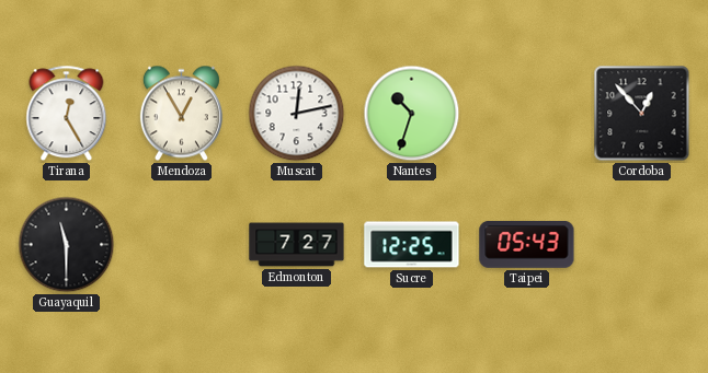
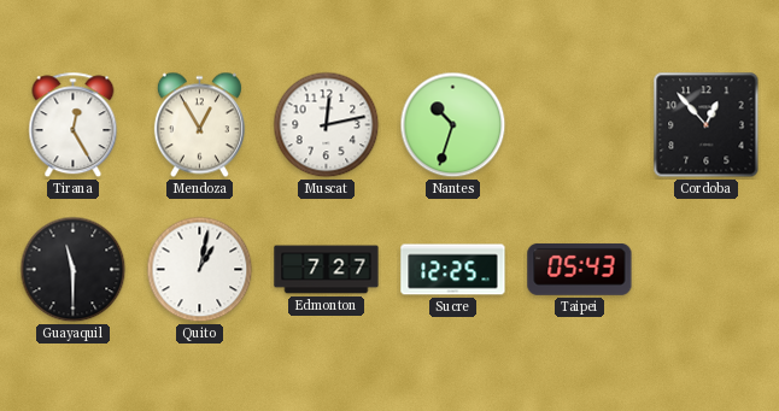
Quito: none -> 1:02
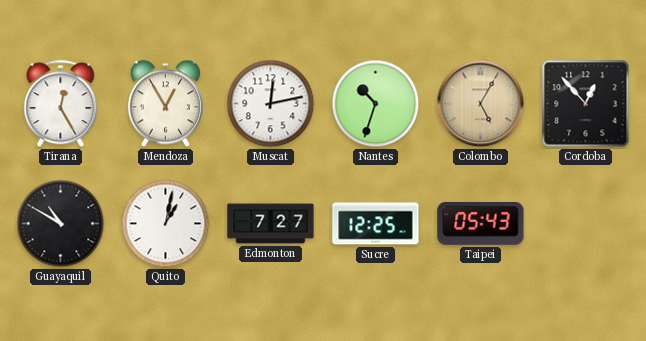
Colombo: none -> 5:05
Guayaquil: 11:30 -> 10:50
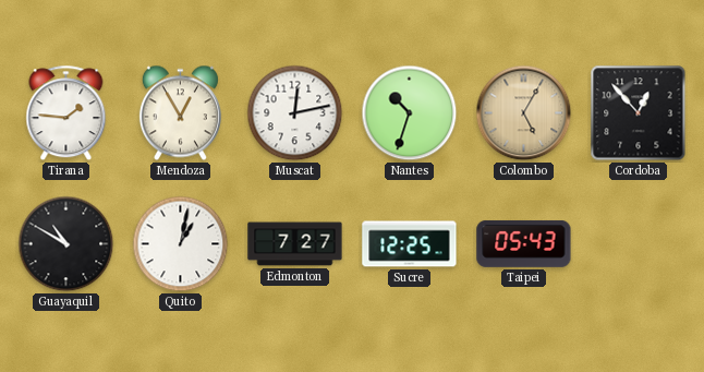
Tirana: 12:25 -> 1:46
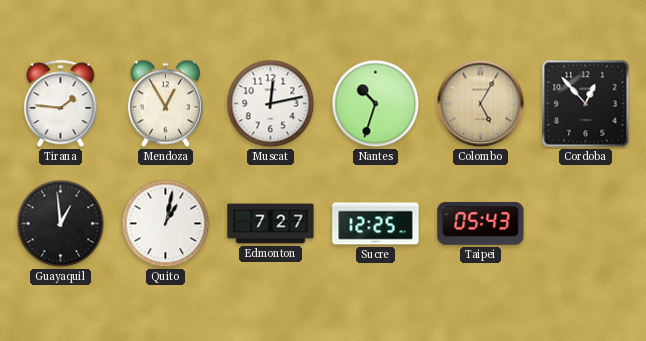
Guayaquil: 10:50 -> 12:59
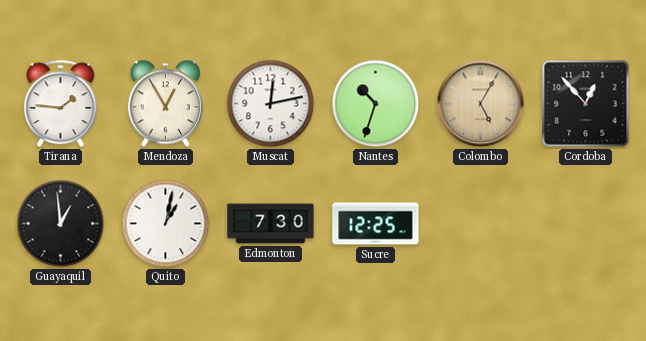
Edmonton: 7:27 -> 7:30
Taipei: 05:43 -> none
